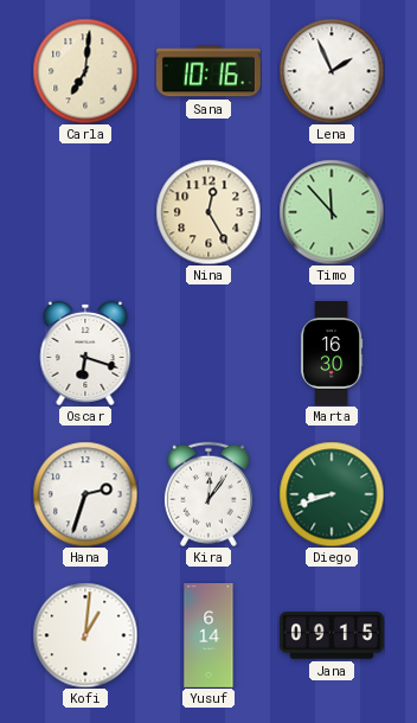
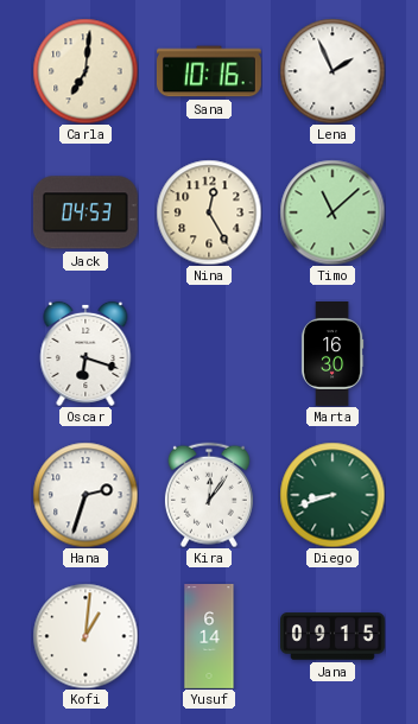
Jack: none -> 04:53
Timo: 11:53 -> 11:08
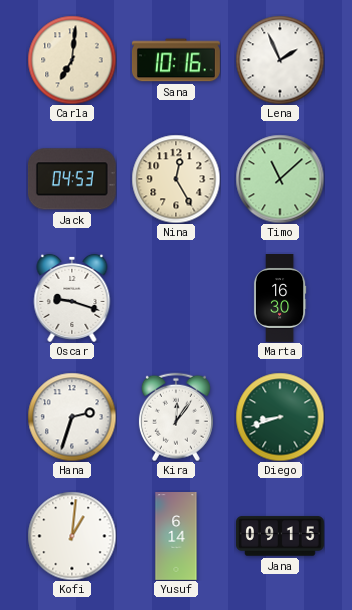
Oscar: 6:18 -> 9:18
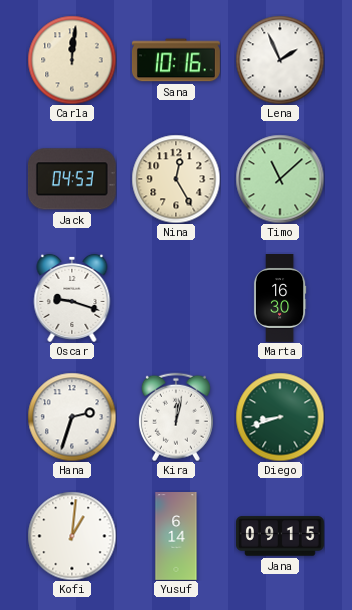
Carla: 7:01 -> 12:01
Kira: 12:06 -> 12:02
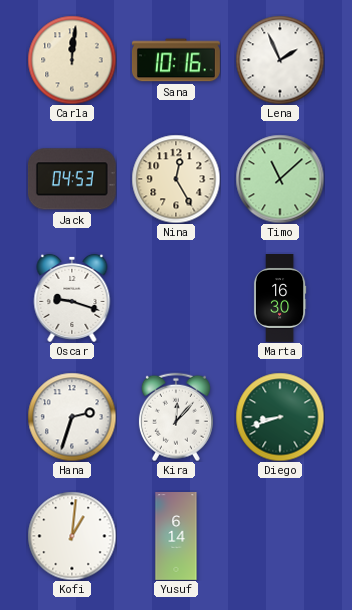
Kira: 12:02 -> 12:07
Jana: 09:15 -> none
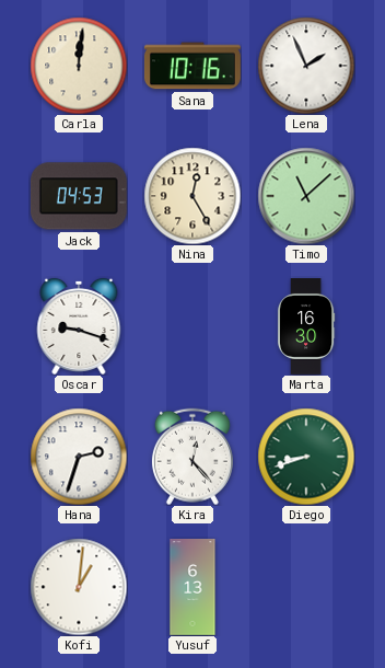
Kira: 12:07 -> 12:23
Yusuf: 6:14 -> 6:13
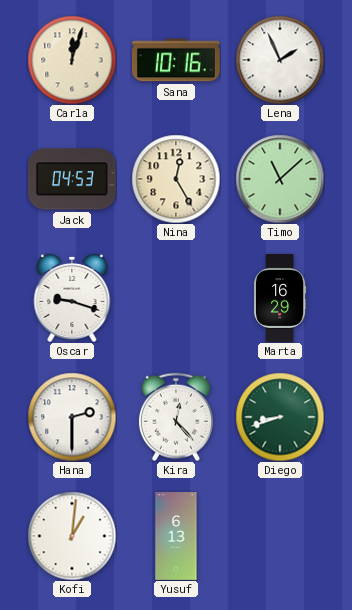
Carla: 12:01 -> 12:03
Marta: 16:30 -> 16:29
Hana: 2:33 -> 2:30
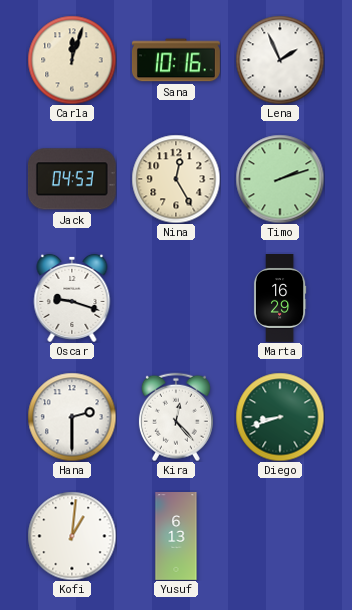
Timo: 11:08 -> 2:12
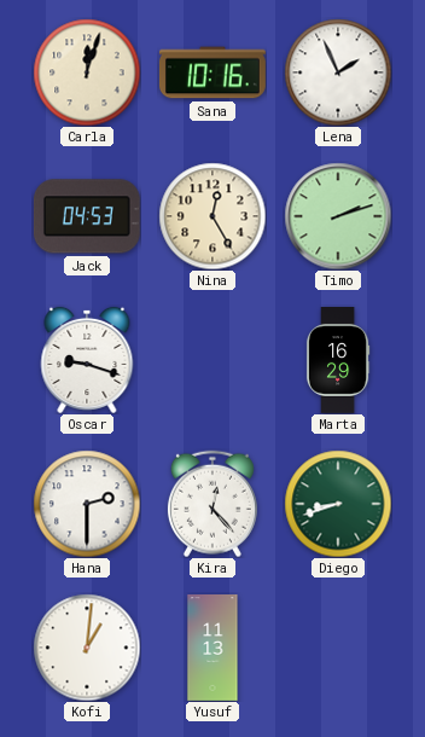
Yusuf: 6:13 -> 11:13
